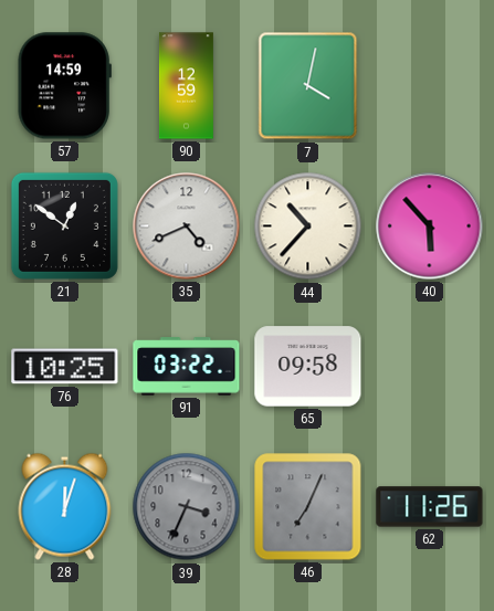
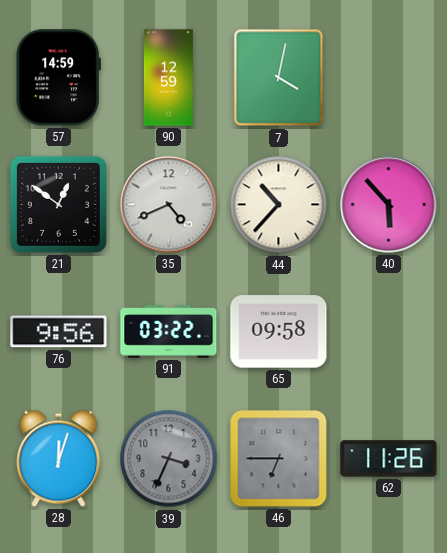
76: 10:25 -> 9:56
46: 7:04 -> 6:45
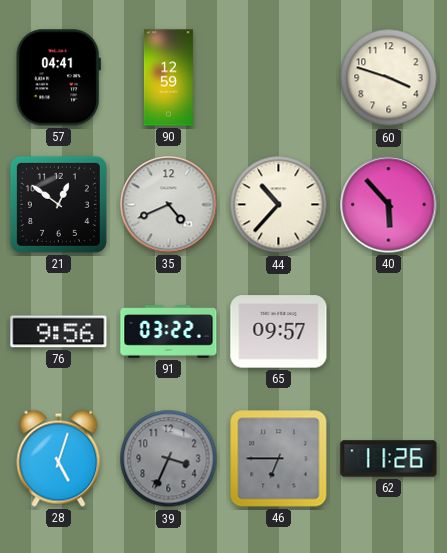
57: 14:59 -> 04:41
7: 4:02 -> none
60: none -> 3:48
65: 09:58 -> 09:57
28: 12:03 -> 5:03
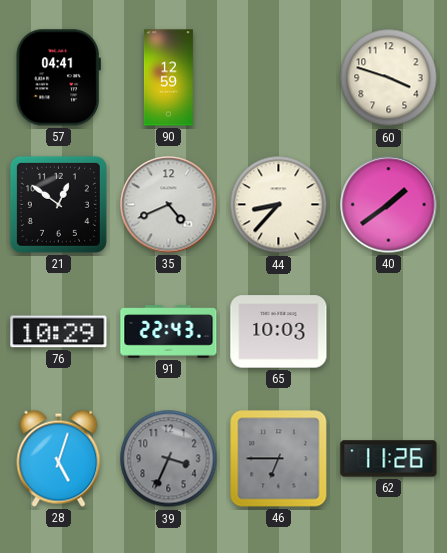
44: 10:37 -> 8:37
40: 5:53 -> 1:39
76: 9:56 -> 10:29
91: 03:22 -> 22:43
65: 09:57 -> 10:03
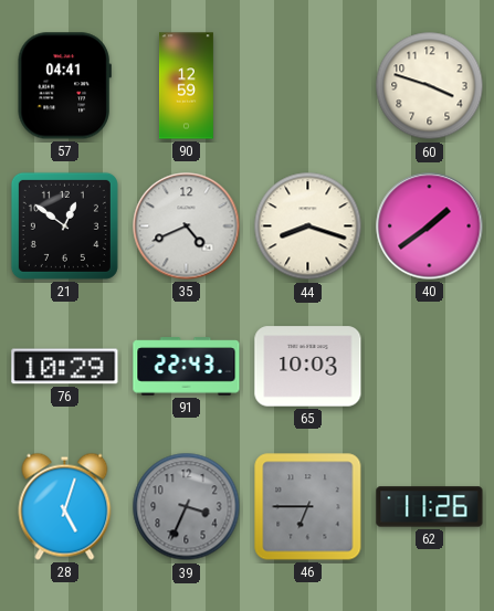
44: 8:37 -> 8:18
